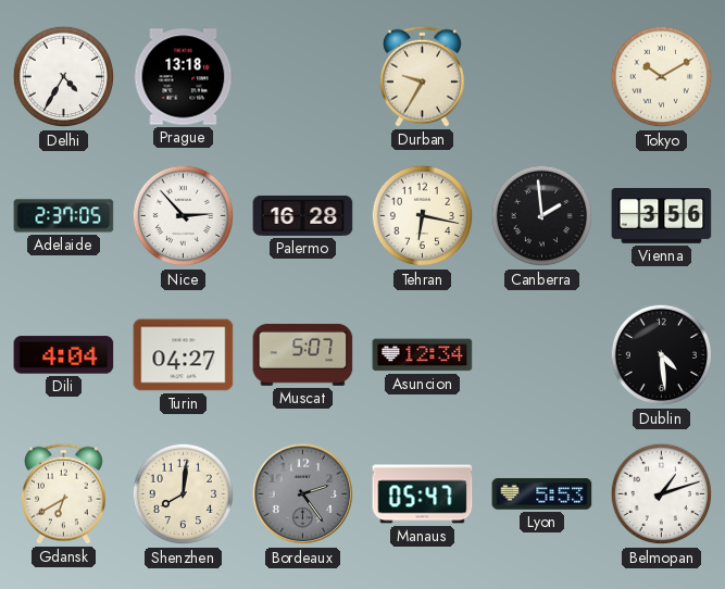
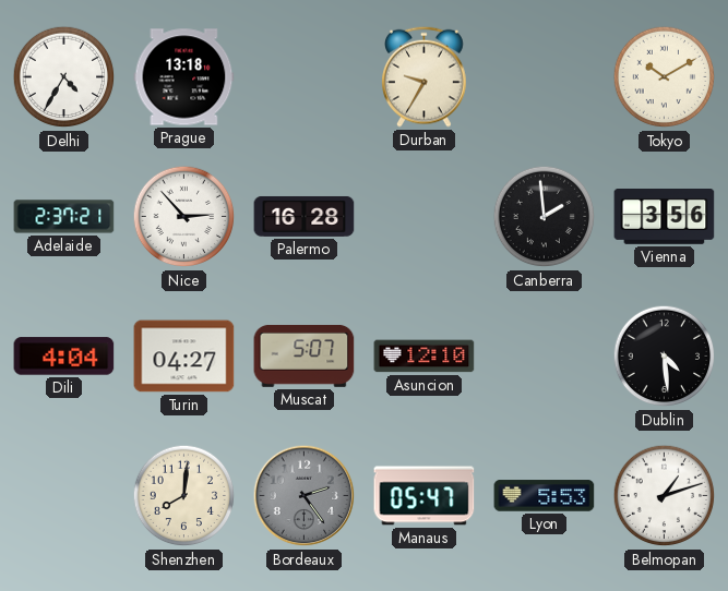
Adelaide: 2:37:05 -> 2:37:21
Tehran: 6:17 -> none
Asuncion: 12:34 -> 12:10
Gdansk: 6:40 -> none
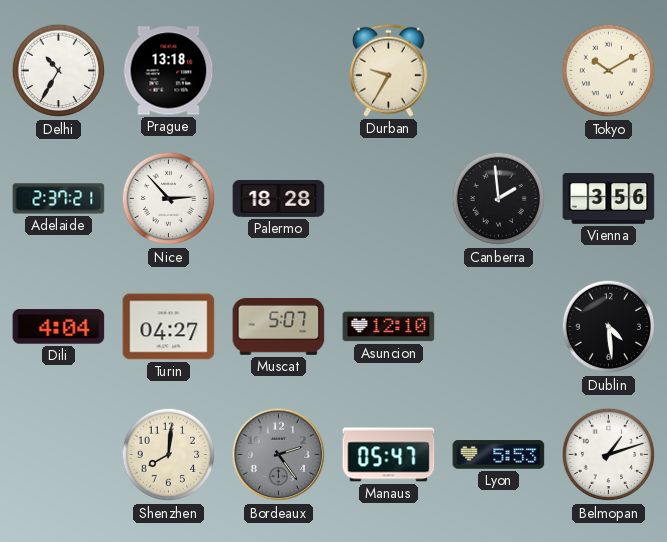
Delhi: 4:35 -> 10:35
Palermo: 16:28 -> 18:28
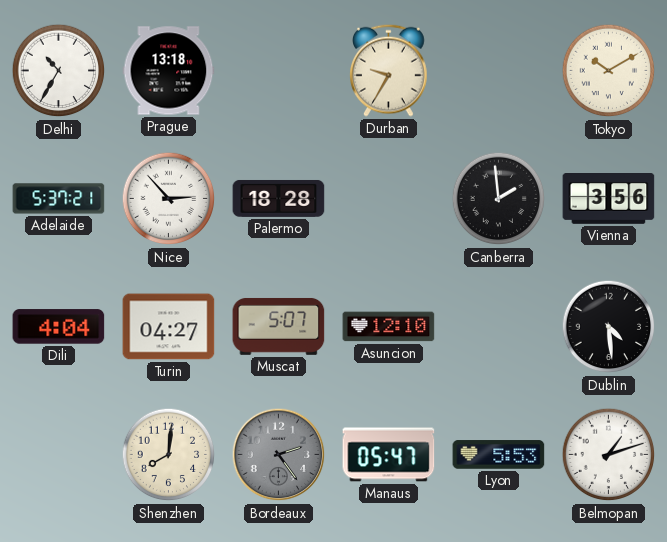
Adelaide: 2:37 -> 5:37
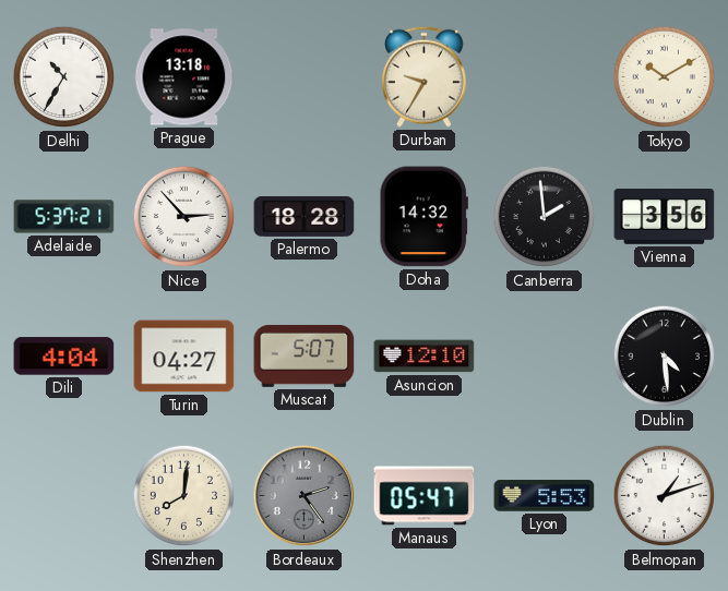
Doha: none -> 14:32
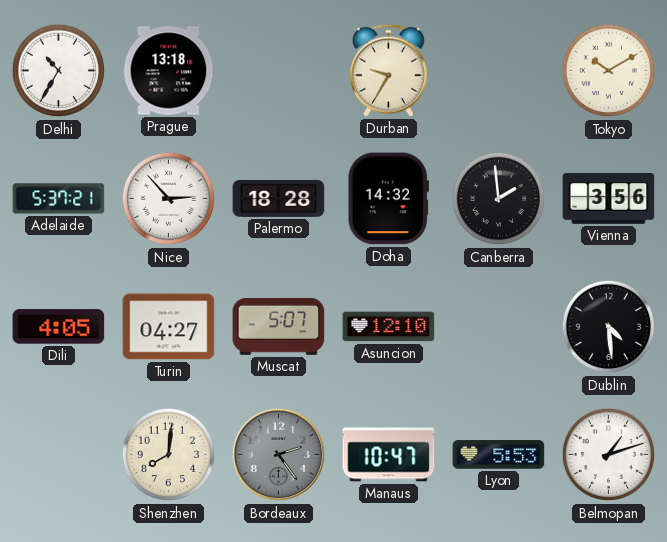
Dili: 4:04 -> 4:05
Manaus: 05:47 -> 10:47
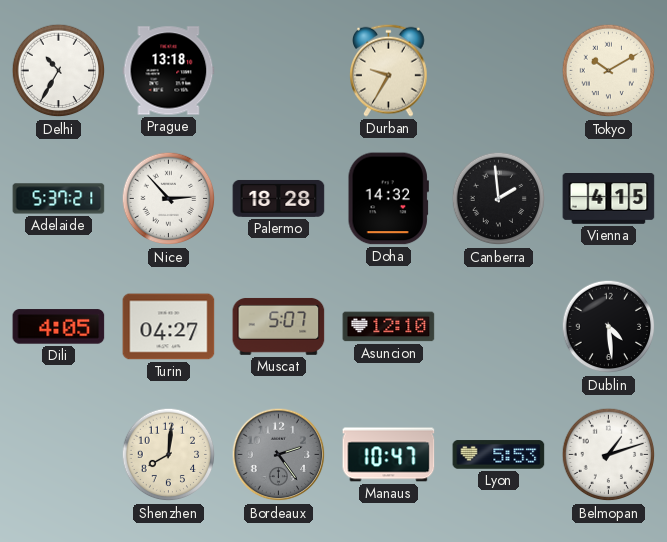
Vienna: 3:56 -> 4:15
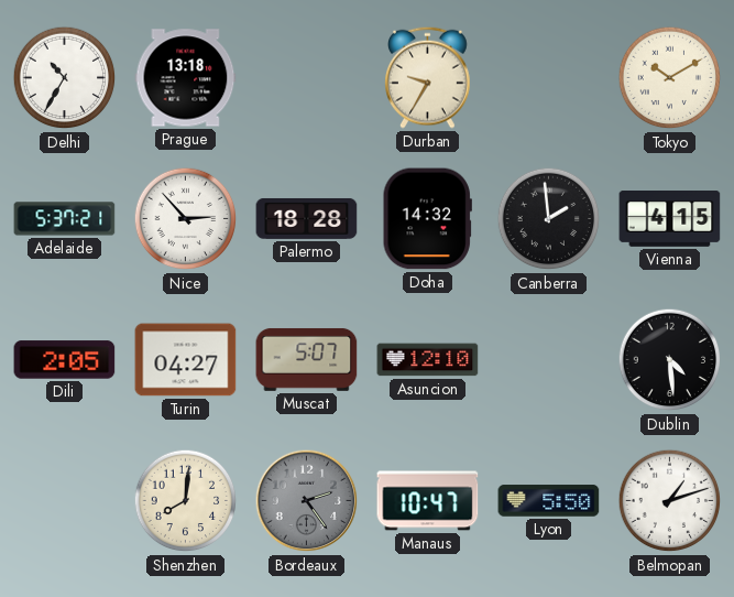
Dili: 4:05 -> 2:05
Lyon: 5:53 -> 5:50
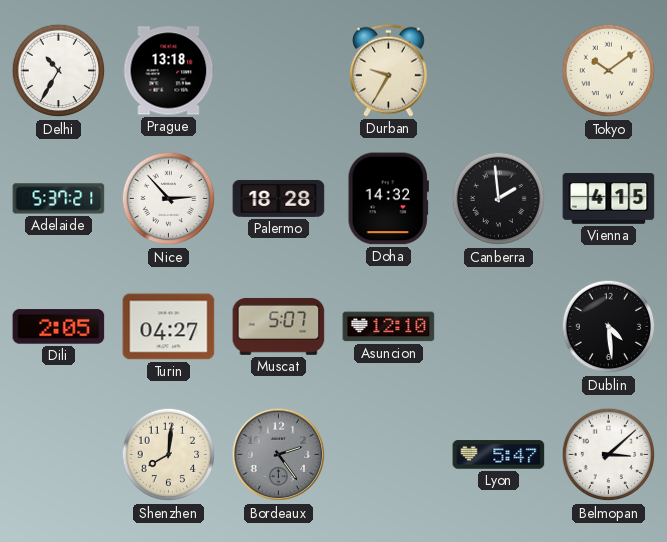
Tokyo: 10:10 -> 10:09
Manaus: 10:47 -> none
Lyon: 5:50 -> 5:47
Belmopan: 1:12 -> 3:08
